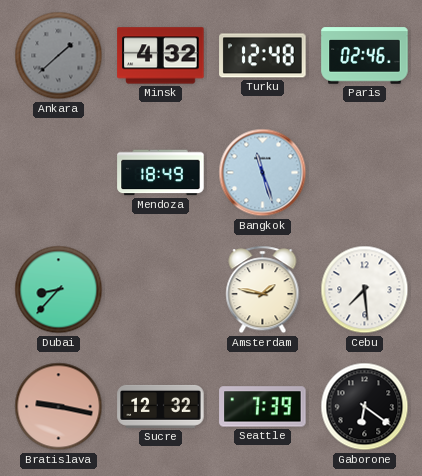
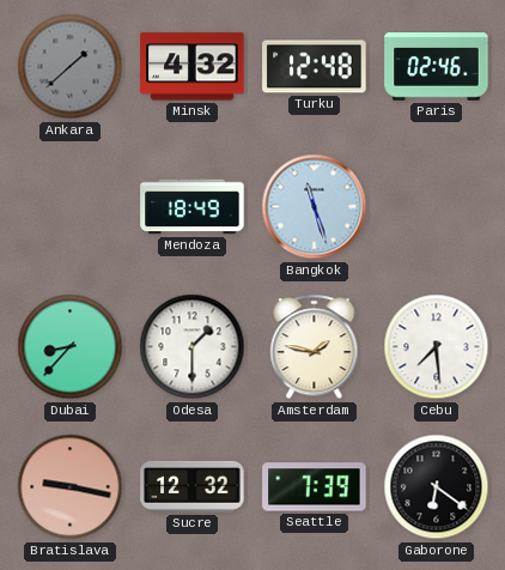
Odesa: none -> 1:30
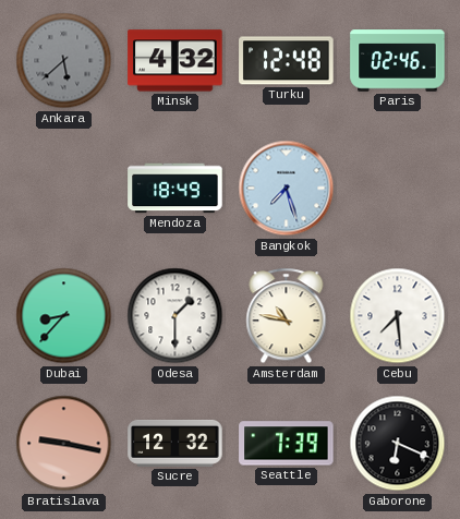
Ankara: 1:38 -> 5:38
Bangkok: 11:27 -> 7:27
Amsterdam: 1:47 -> 10:47
Gaborone: 6:21 -> 6:19
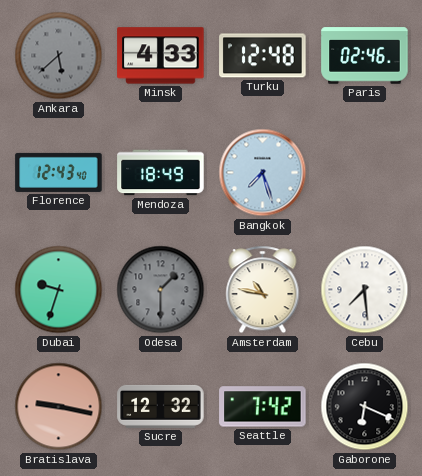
Minsk: 4:32 -> 4:33
Florence: none -> 12:43
Dubai: 8:37 -> 9:33
Odesa dial: white -> grey
Seattle: 7:39 -> 7:42
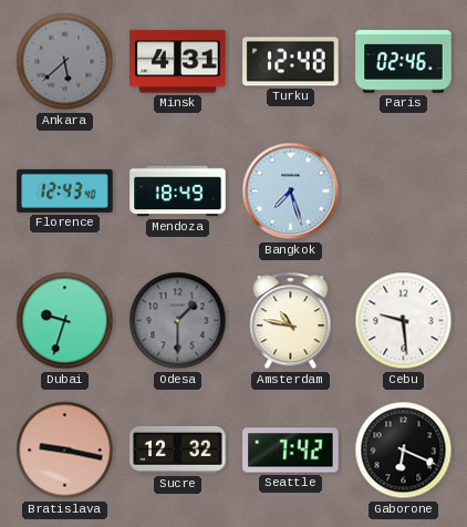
Minsk: 4:33 -> 4:31
Cebu: 7:29 -> 9:29
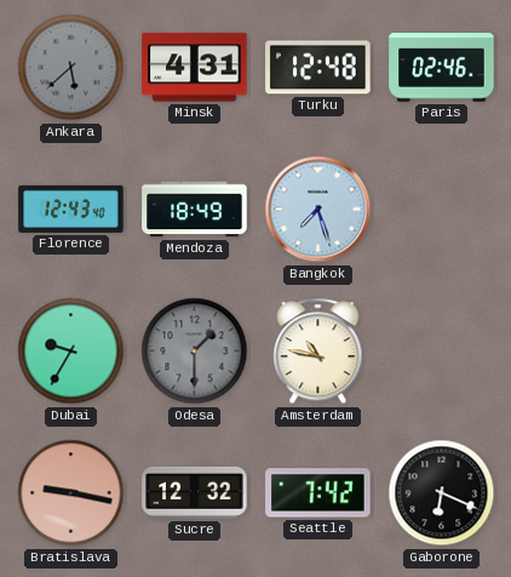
Dubai: 9:33 -> 9:35
Cebu: 9:29 -> none
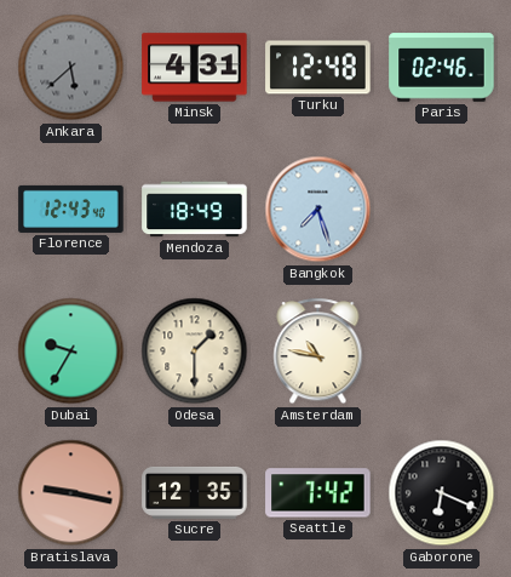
Odesa dial: grey -> cream
Sucre: 12:32 -> 12:35
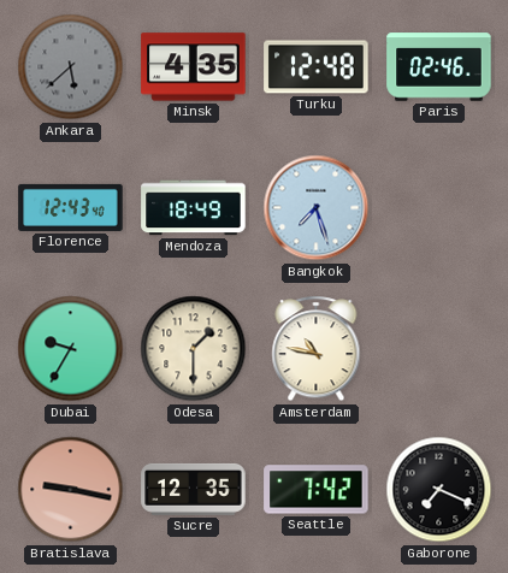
Minsk: 4:31 -> 4:35
Gaborone: 6:19 -> 7:19
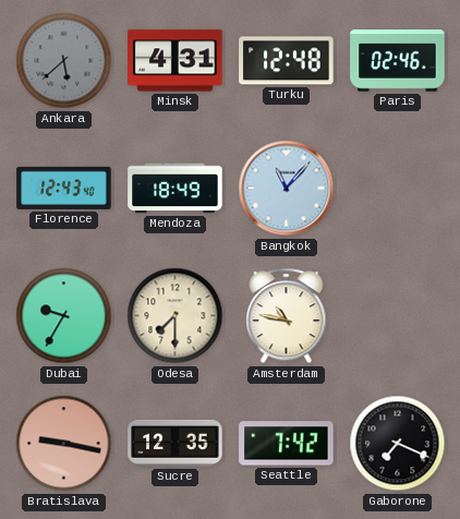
Minsk: 4:35 -> 4:31
Bangkok: 7:27 -> 11:07
Odesa: 1:30 -> 7:30
